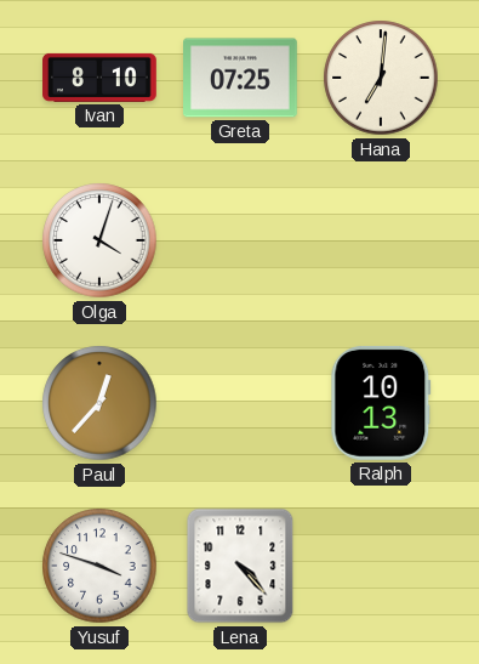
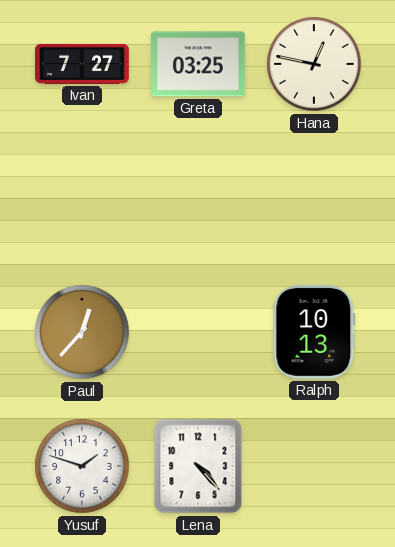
Ivan: 8:10 -> 7:27
Greta: 07:25 -> 03:25
Hana: 7:01 -> 12:47
Olga: 4:03 -> none
Yusuf: 3:48 -> 1:48
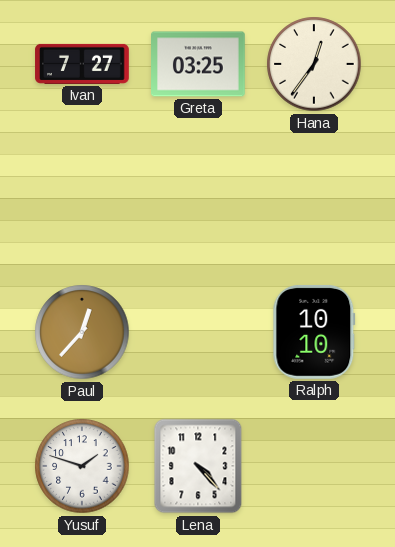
Hana: 12:47 -> 12:36
Ralph: 10:13 -> 10:10
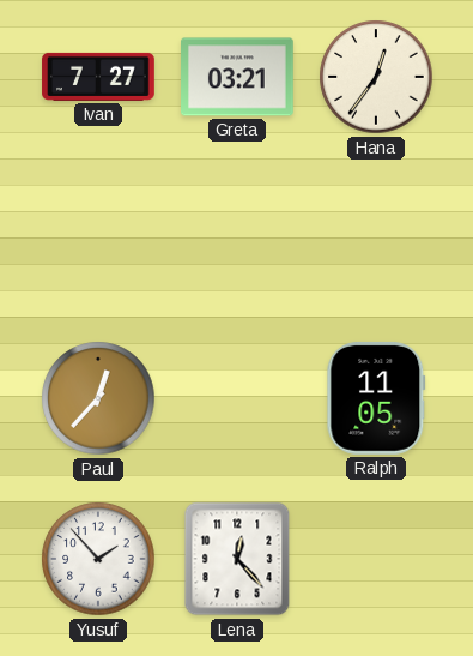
Greta: 03:25 -> 03:21
Ralph: 10:10 -> 11:05
Yusuf: 1:48 -> 1:53
Lena: 4:23 -> 12:23
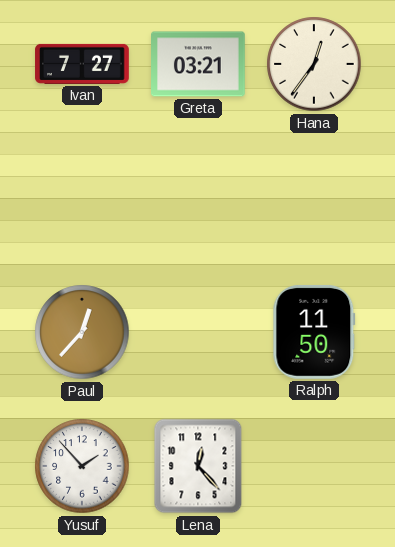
Ralph: 11:05 -> 11:50
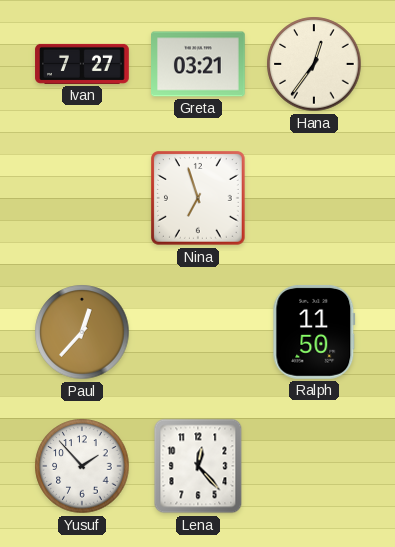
Nina: none -> 6:57
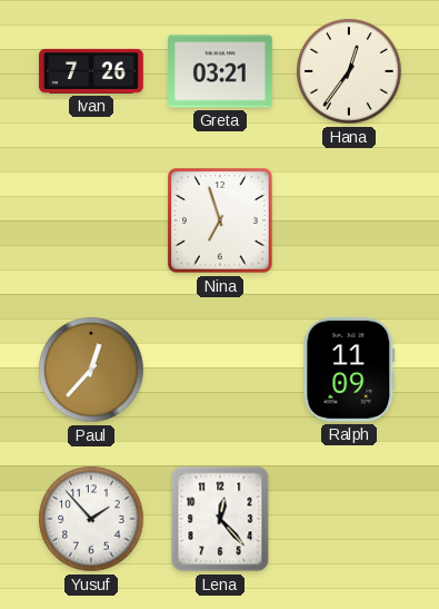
Ivan: 7:27 -> 7:26
Ralph: 11:50 -> 11:09
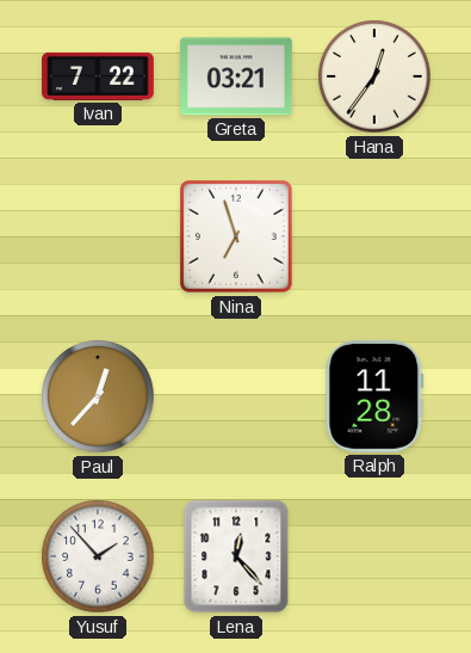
Ivan: 7:26 -> 7:22
Ralph: 11:09 -> 11:28
